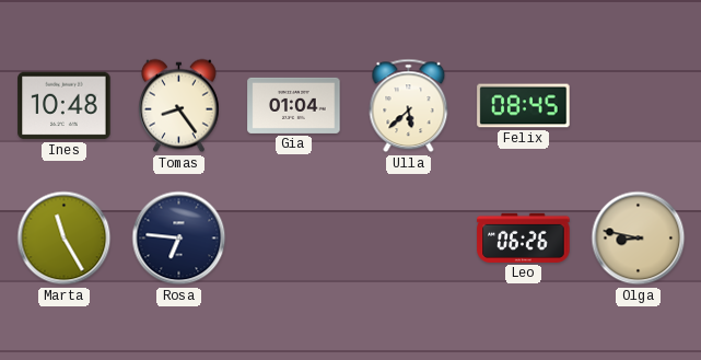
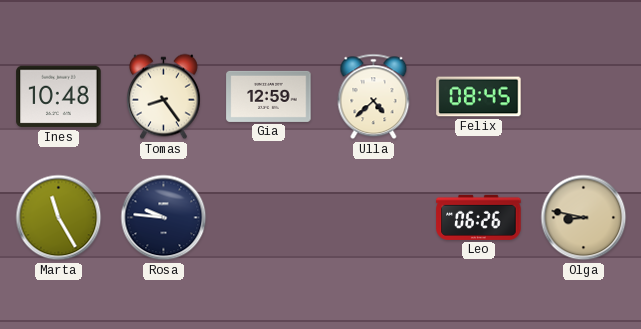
Gia: 01:04 -> 12:59
Ulla: 5:38 -> 4:38
Rosa: 6:46 -> 9:46
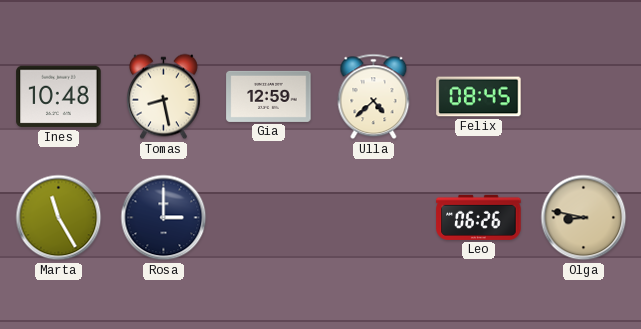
Tomas: 8:24 -> 8:28
Rosa: 9:46 -> 3:00
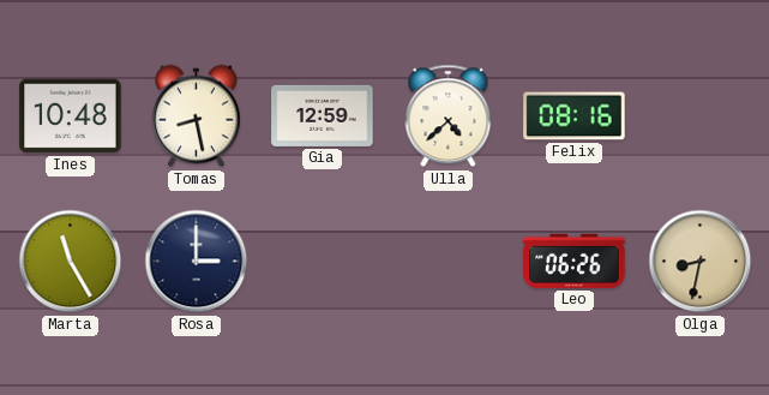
Felix: 08:45 -> 08:16
Olga: 8:47 -> 8:32
